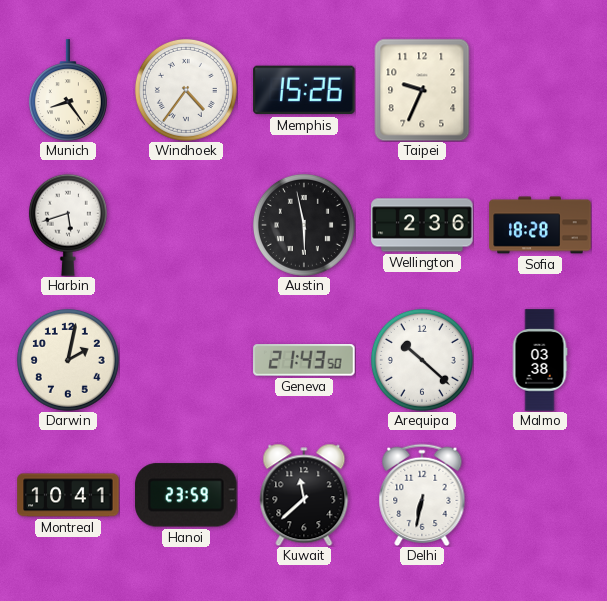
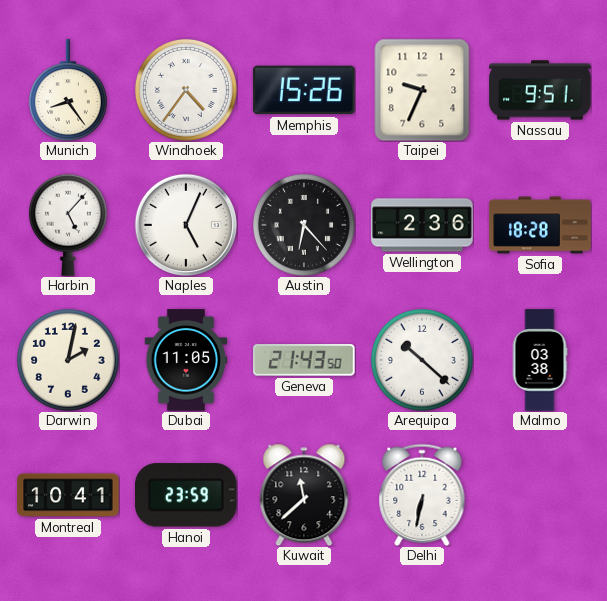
Nassau: none -> 9:51
Harbin: 5:42 -> 5:07
Naples: none -> 5:04
Austin: 5:58 -> 6:23
Dubai: none -> 11:05
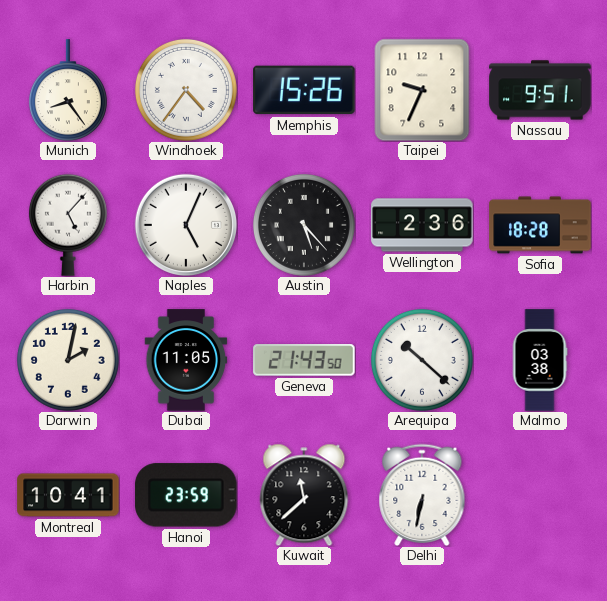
Austin: 6:23 -> 5:23
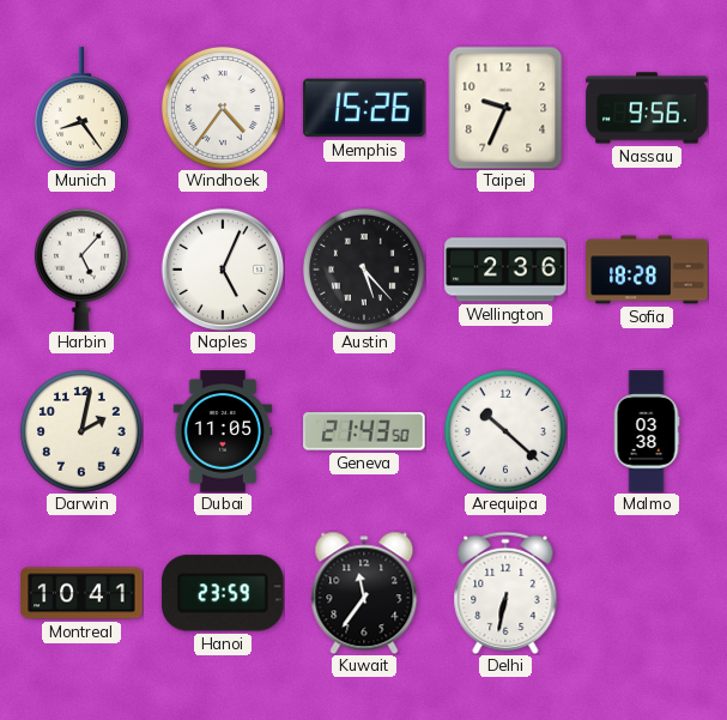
Nassau: 9:51 -> 9:56
Kuwait: 11:38 -> 11:36
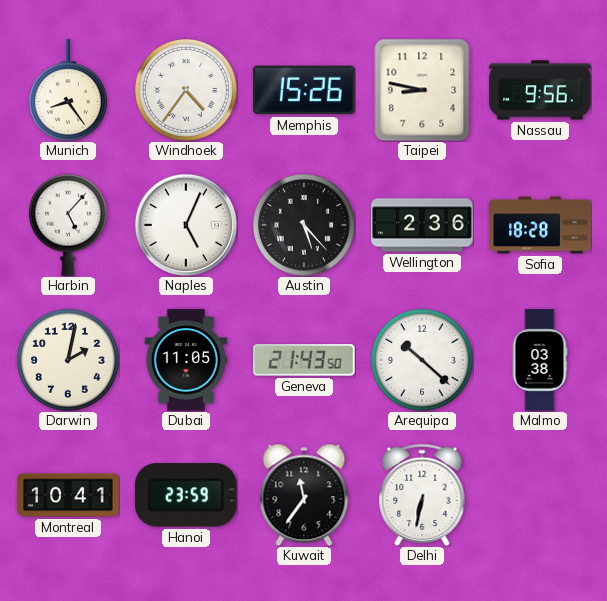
Taipei: 9:34 -> 8:47
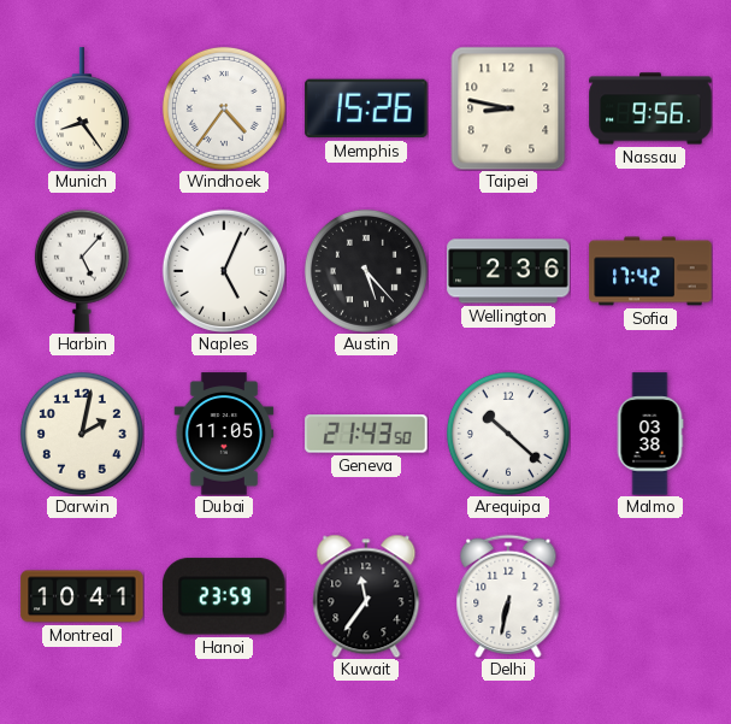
Sofia: 18:28 -> 17:42
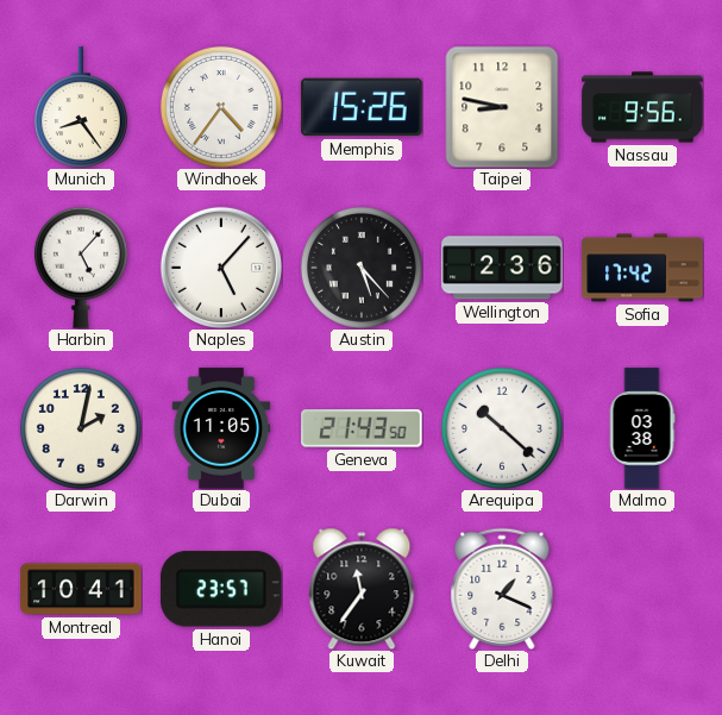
Naples: 5:04 -> 5:07
Hanoi: 23:59 -> 23:57
Delhi: 6:32 -> 1:19
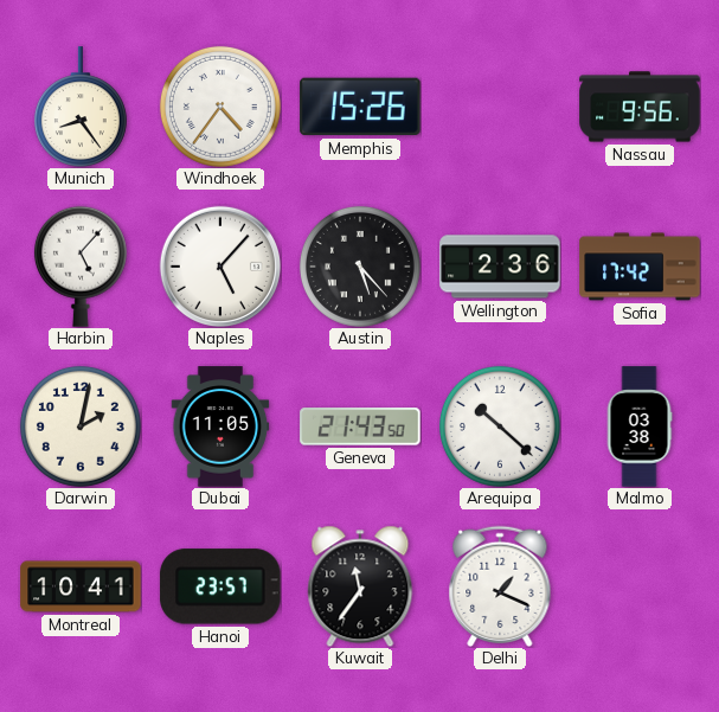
Taipei: 8:47 -> none
